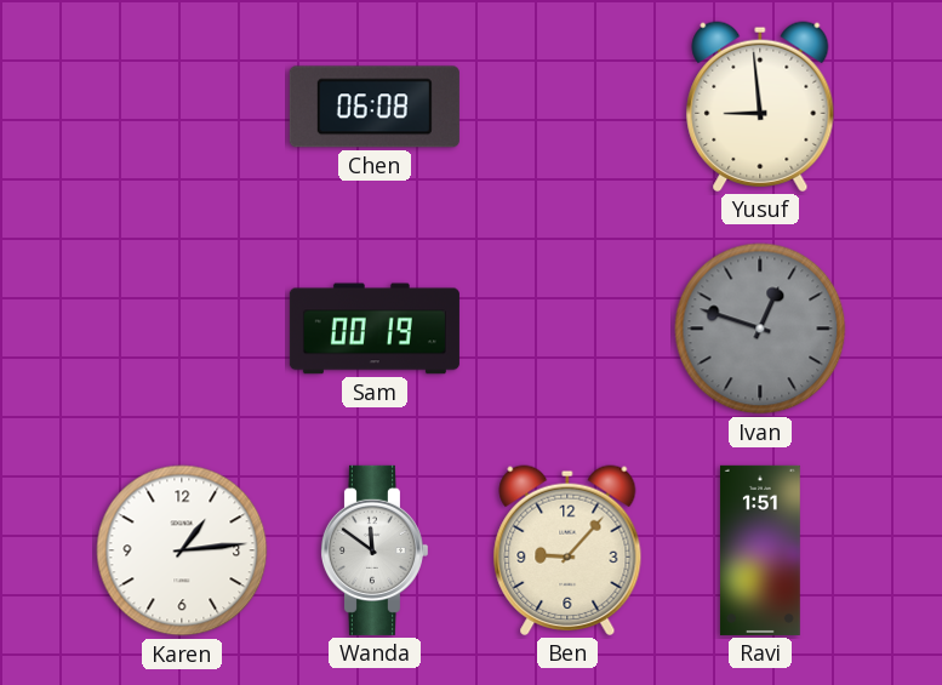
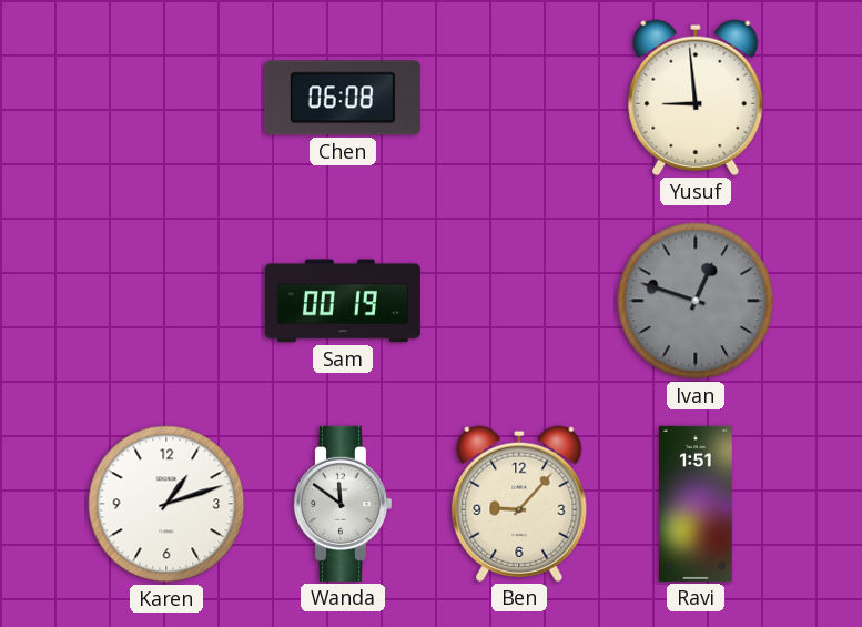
Karen: 1:14 -> 1:12
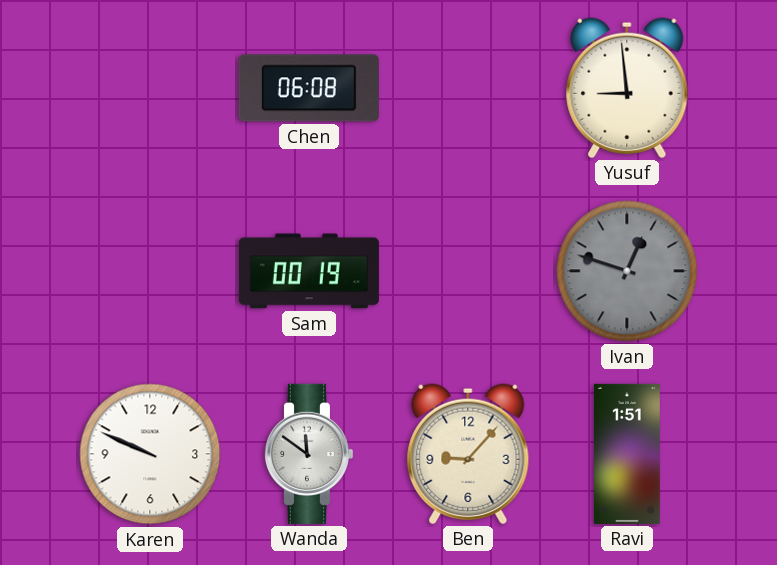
Karen: 1:12 -> 9:49
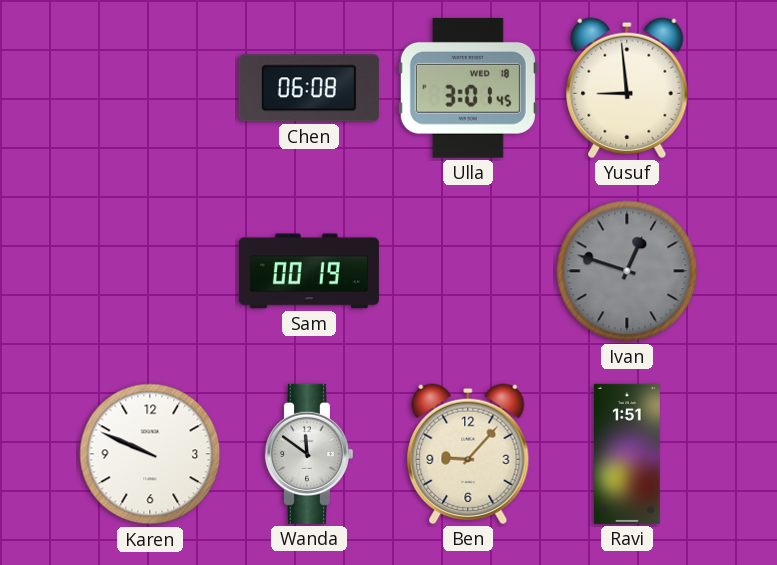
Ulla: none -> 3:01
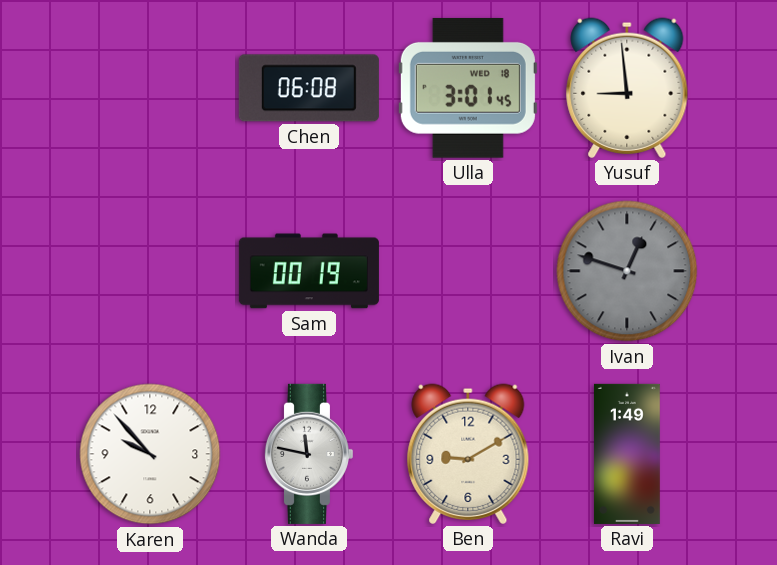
Karen: 9:49 -> 9:53
Wanda: 11:51 -> 11:47
Ben: 9:07 -> 9:10
Ravi: 1:51 -> 1:49
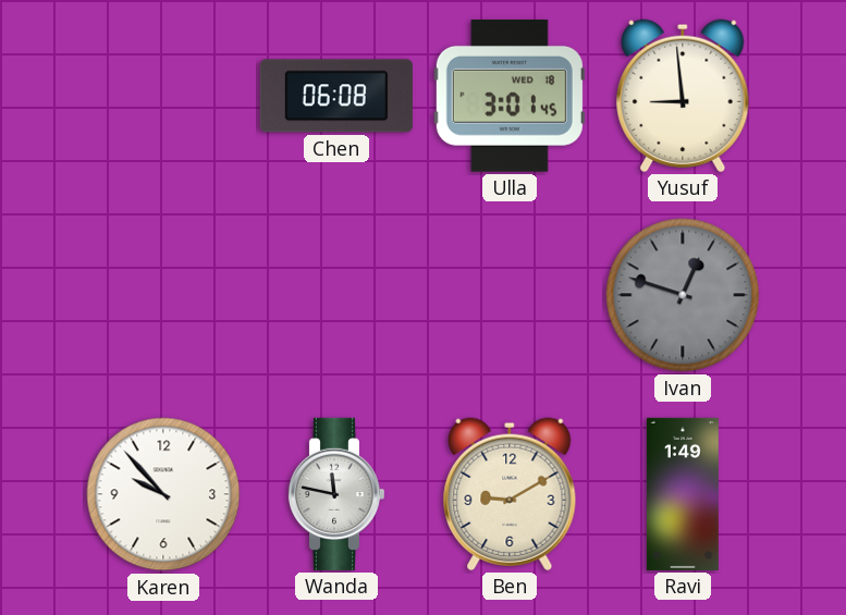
Sam: 00:19 -> none
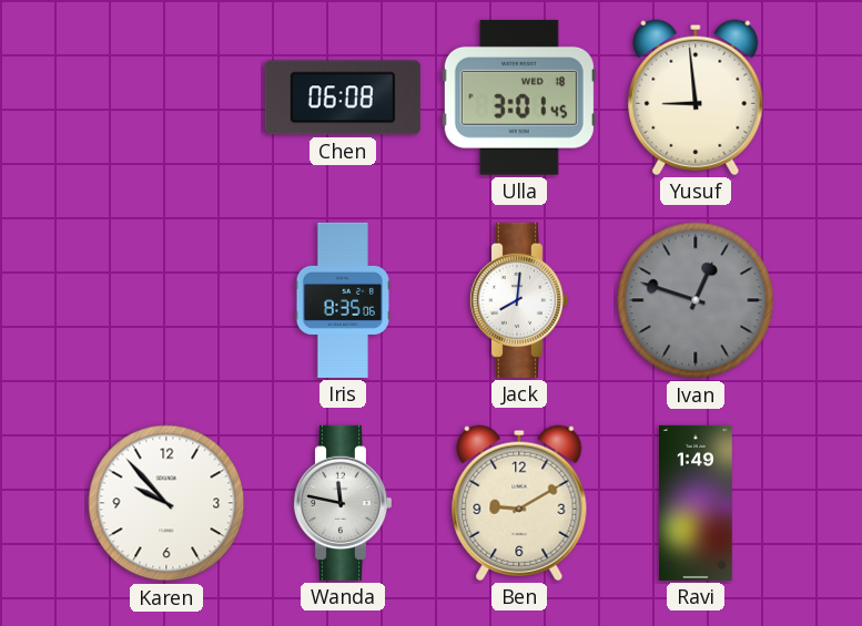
Iris: none -> 8:35
Jack: none -> 8:01
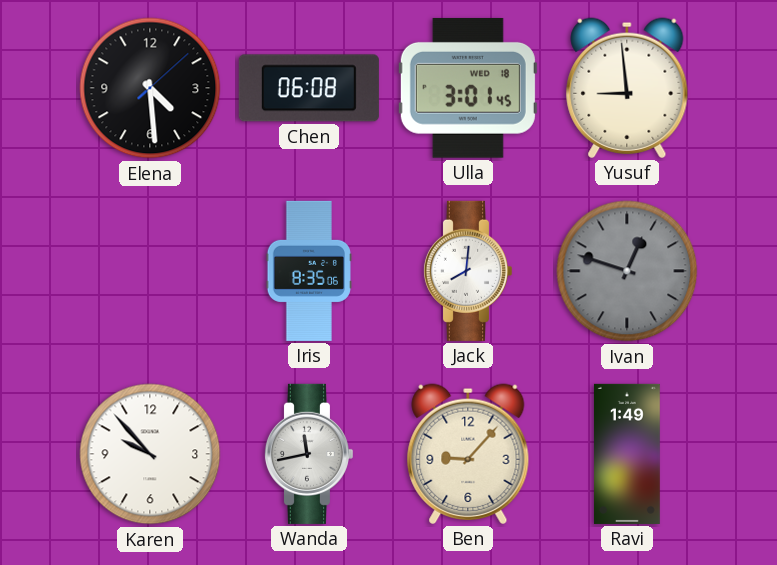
Elena: none -> 4:29
Wanda: 11:47 -> 11:43
Ben: 9:10 -> 9:07
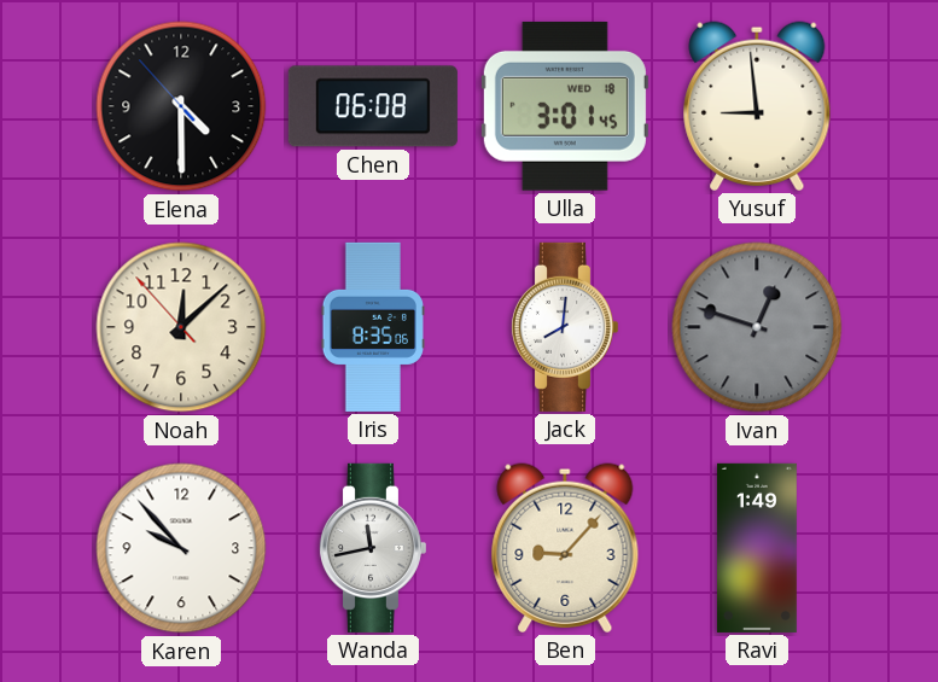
Elena: 4:29:08 -> 4:29:53
Noah: none -> 12:07
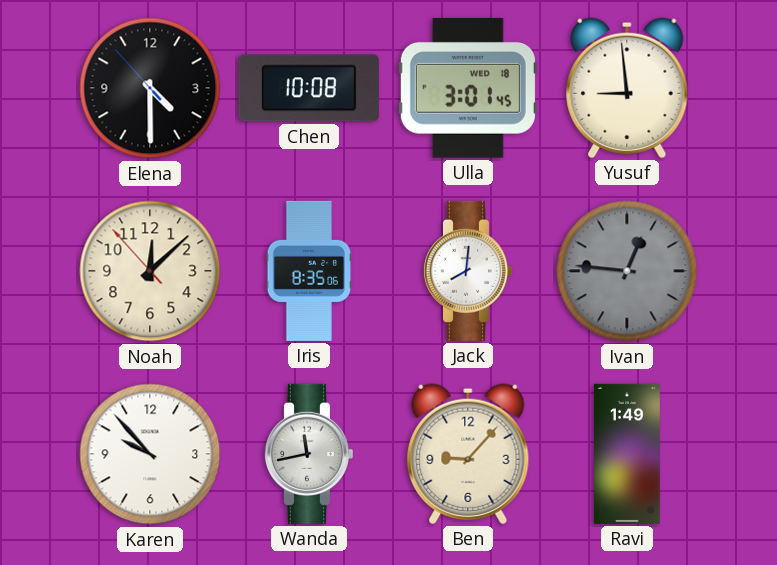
Chen: 06:08 -> 10:08
Ivan: 12:48 -> 12:46
